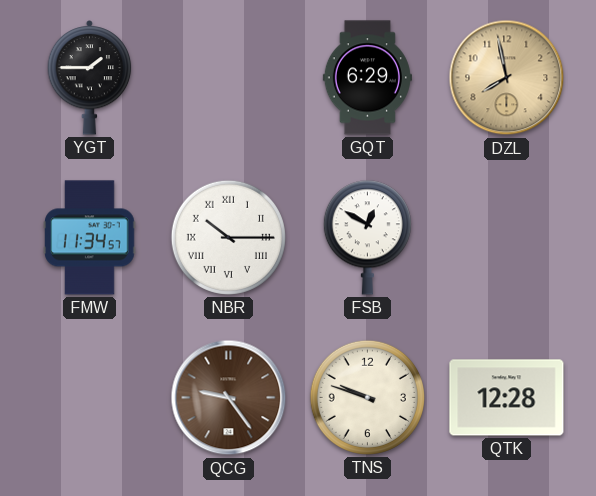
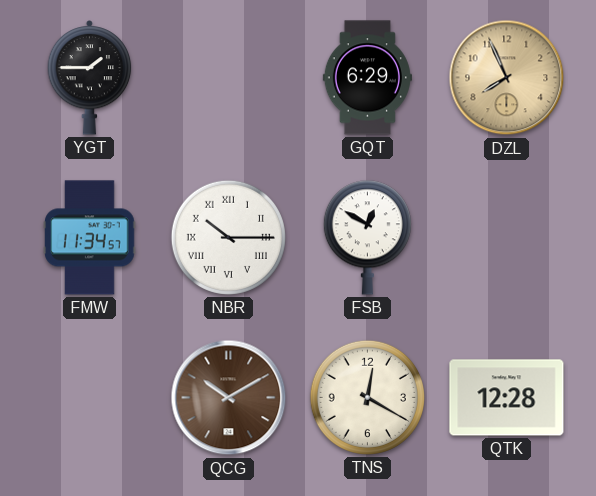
DZL: 7:58 -> 7:56
QCG: 9:24 -> 10:10
TNS: 9:48 -> 12:20
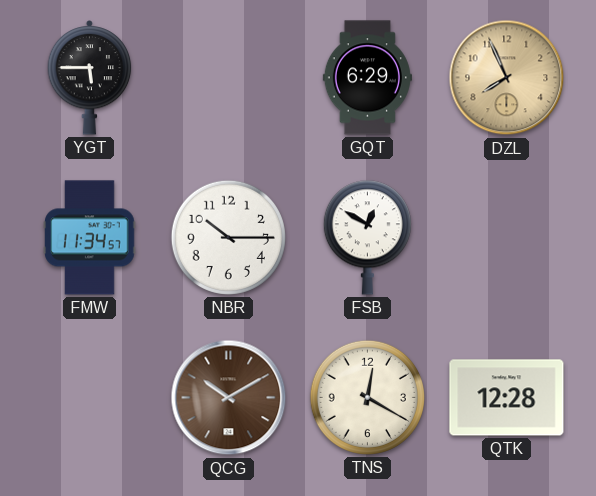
YGT: 1:45 -> 5:45
NBR numerals: Roman -> Arabic
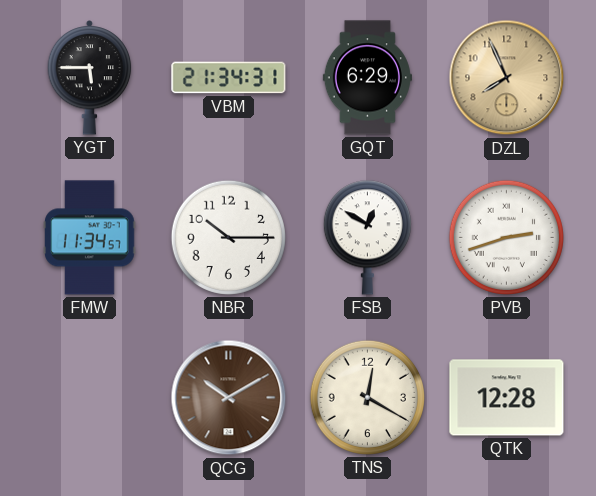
VBM: none -> 21:34
PVB: none -> 2:42
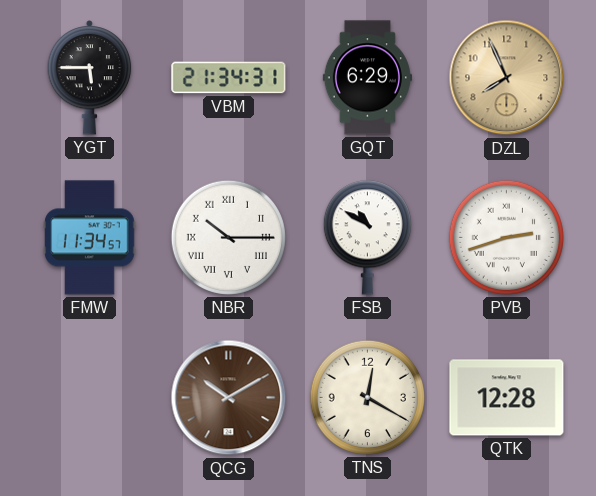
NBR numerals: Arabic -> Roman
FSB: 12:50 -> 10:50
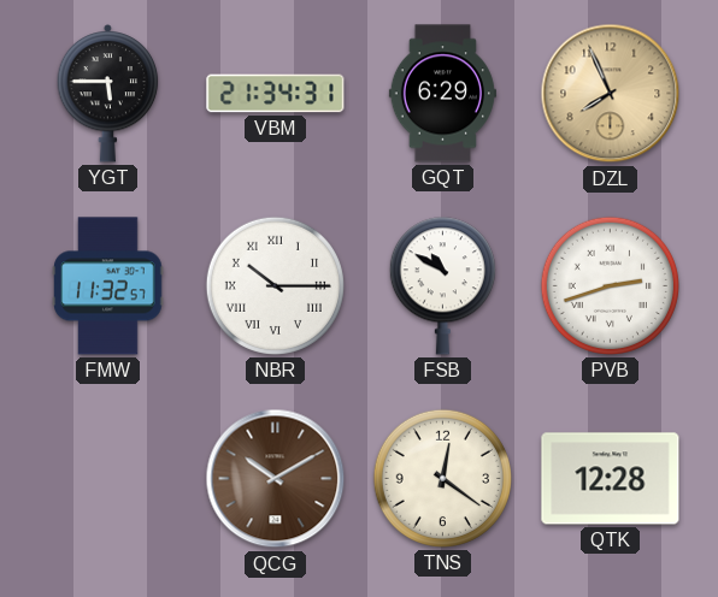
FMW: 11:34 -> 11:32
TNS: 12:20 -> 12:21
